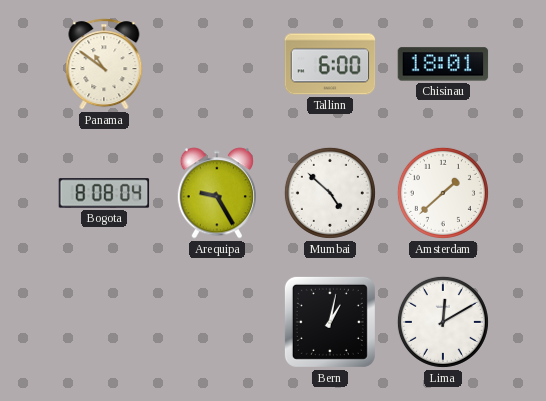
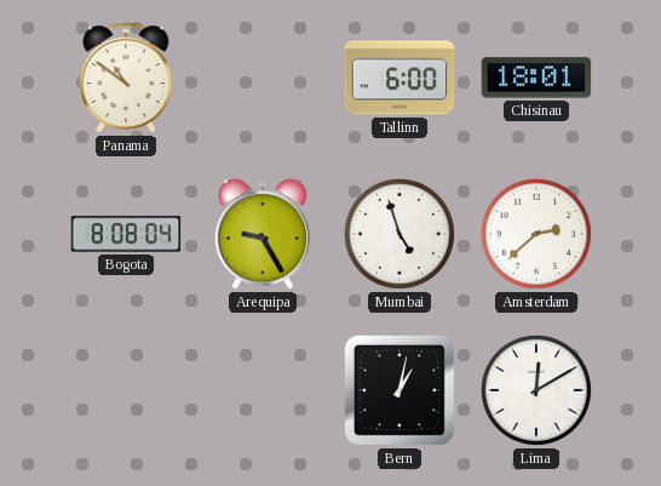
Mumbai: 4:52 -> 4:57
Amsterdam: 1:38 -> 2:38
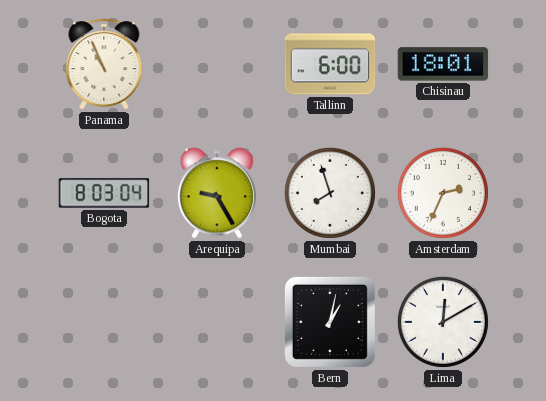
Panama: 10:51 -> 10:56
Bogota: 8:08 -> 8:03
Mumbai: 4:57 -> 7:57
Amsterdam: 2:38 -> 2:34
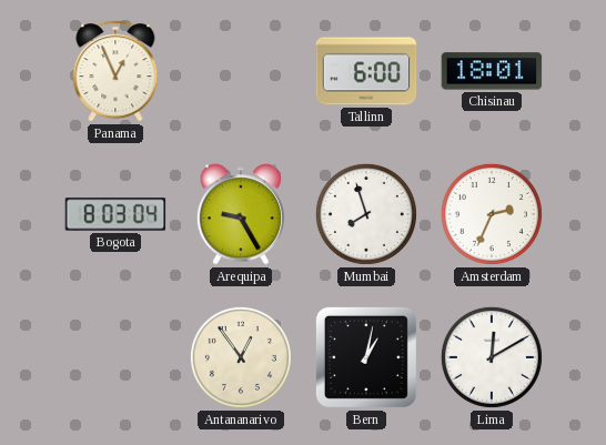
Panama: 10:56 -> 12:56
Antananarivo: none -> 12:54
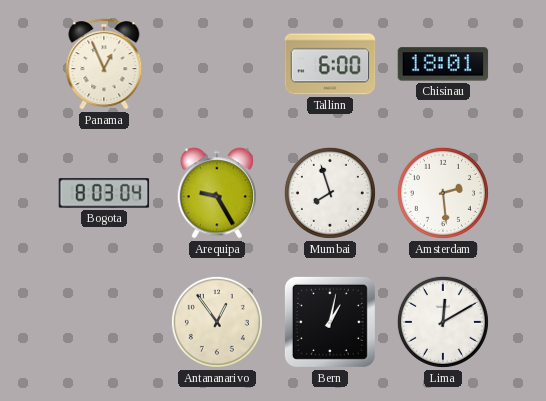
Amsterdam: 2:34 -> 2:29
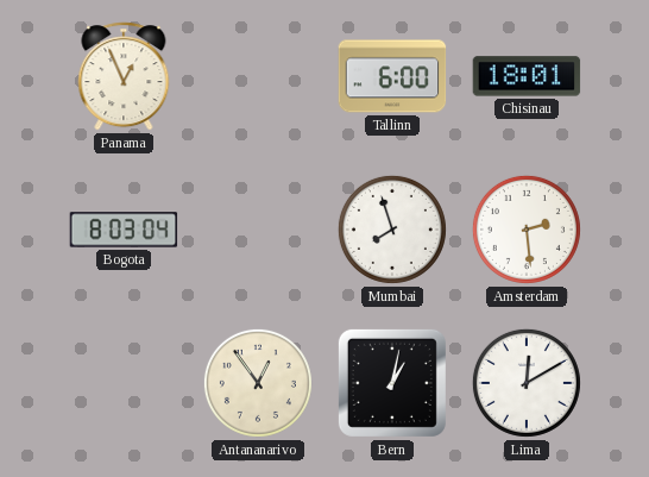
Arequipa: 9:25 -> none
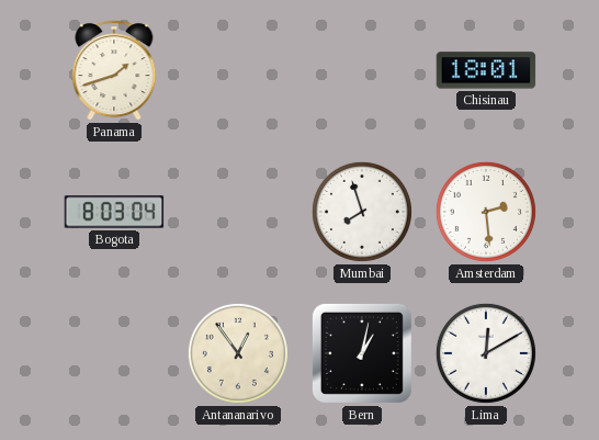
Panama: 12:56 -> 1:42
Tallinn: 6:00 -> none
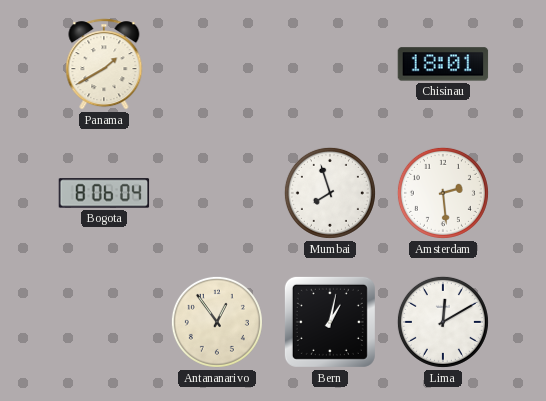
Panama: 1:42 -> 1:40
Bogota: 8:03 -> 8:06
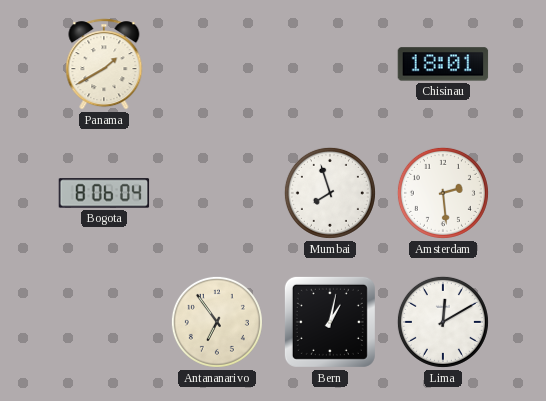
Antananarivo: 12:54 -> 6:54
